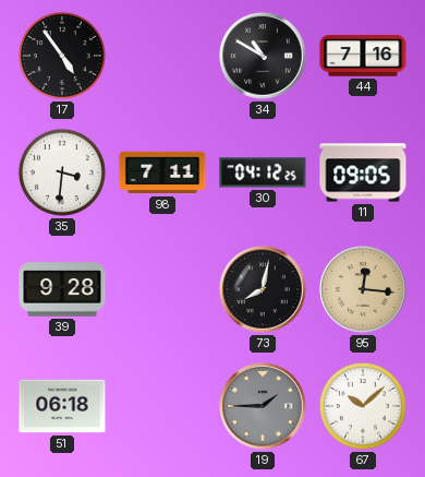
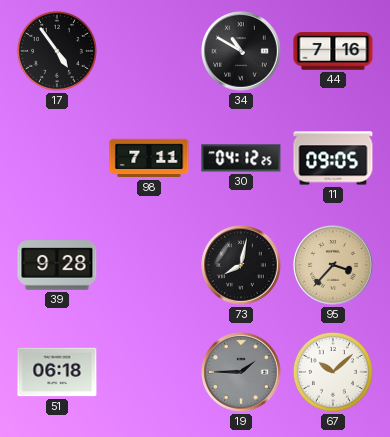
35: 3:31 -> none
95: 12:16 -> 3:37
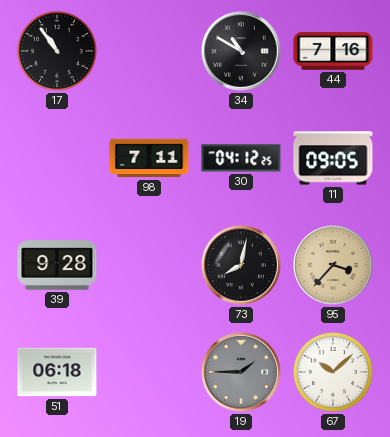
17: 4:54 -> 10:54
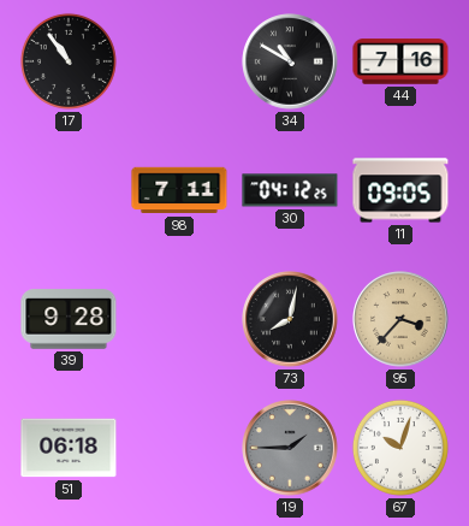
67: 10:08 -> 10:03
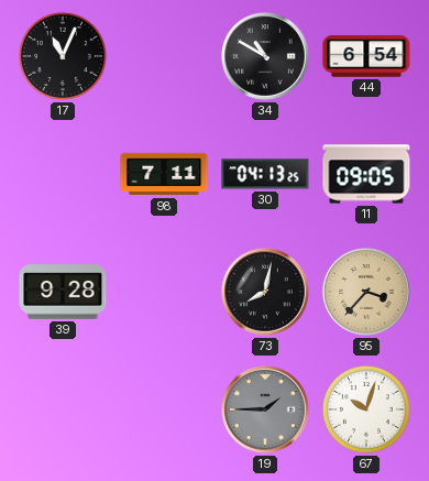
17: 10:54 -> 11:04
44: 7:16 -> 6:54
30: 04:12 -> 04:13
51: 06:18 -> none
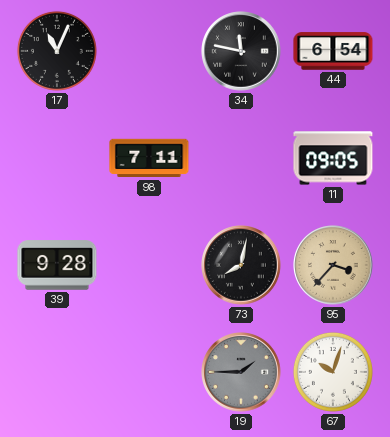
34: 10:50 -> 11:47
30: 04:13 -> none
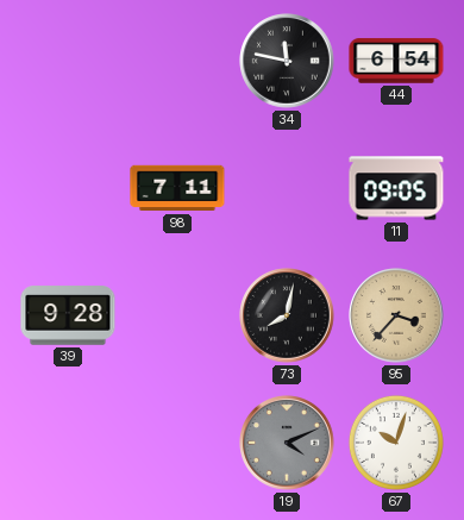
17: 11:04 -> none
19: 1:45 -> 4:11
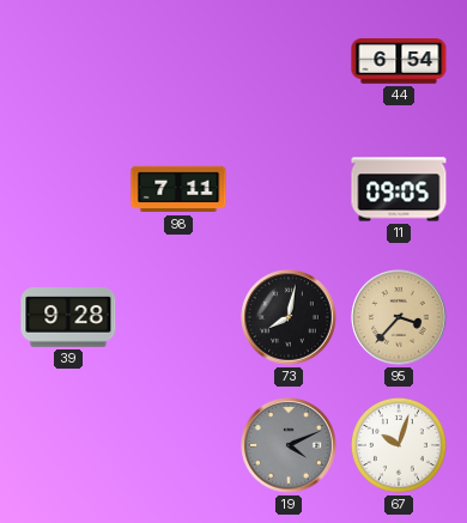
34: 11:47 -> none
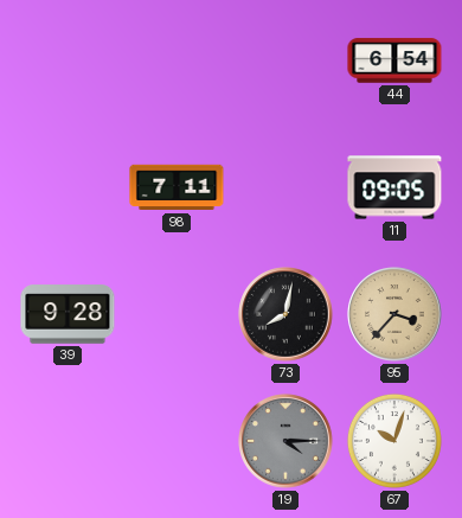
19: 4:11 -> 4:15
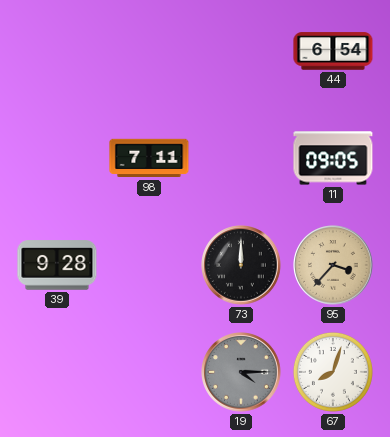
73: 8:02 -> 12:00
67: 10:03 -> 8:03
